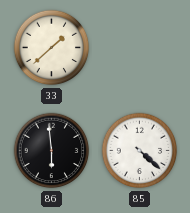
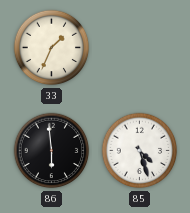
33: 1:38 -> 1:34
85: 4:22 -> 4:27
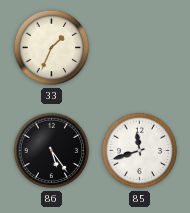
86: 5:59 -> 5:24
85: 4:27 -> 11:42
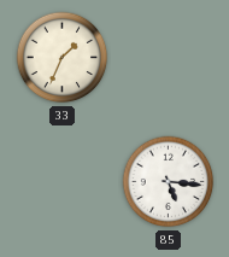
86: 5:24 -> none
85: 11:42 -> 5:16
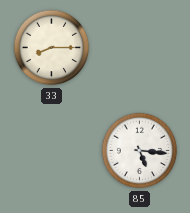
33: 1:34 -> 8:15
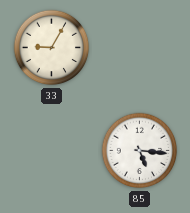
33: 8:15 -> 9:05
